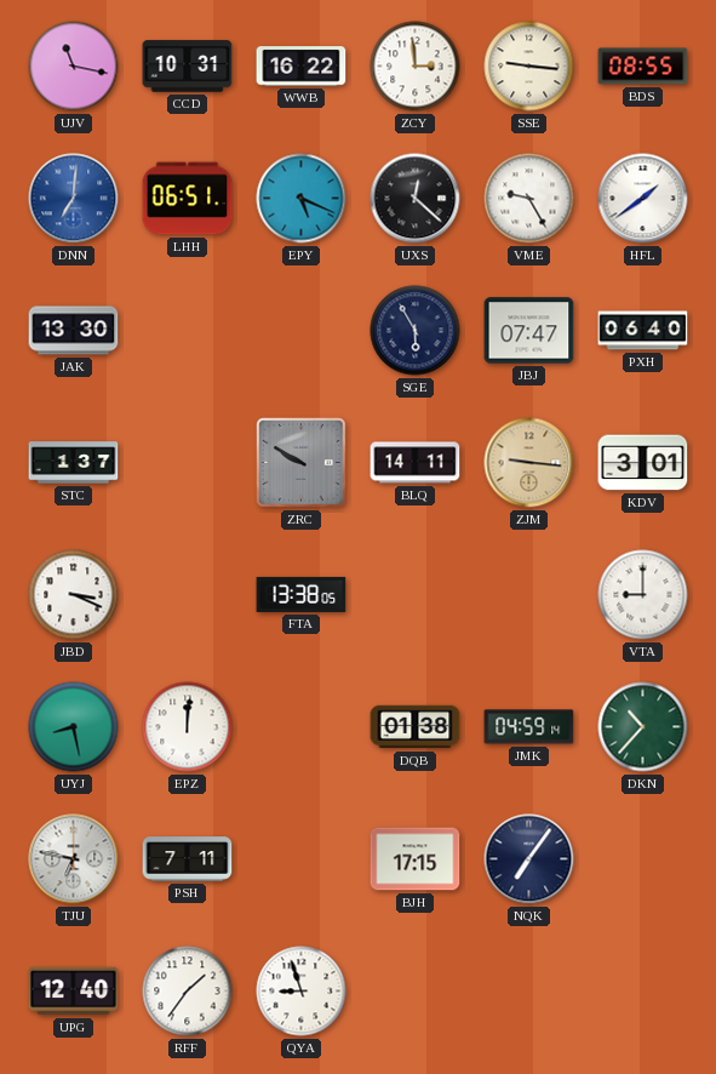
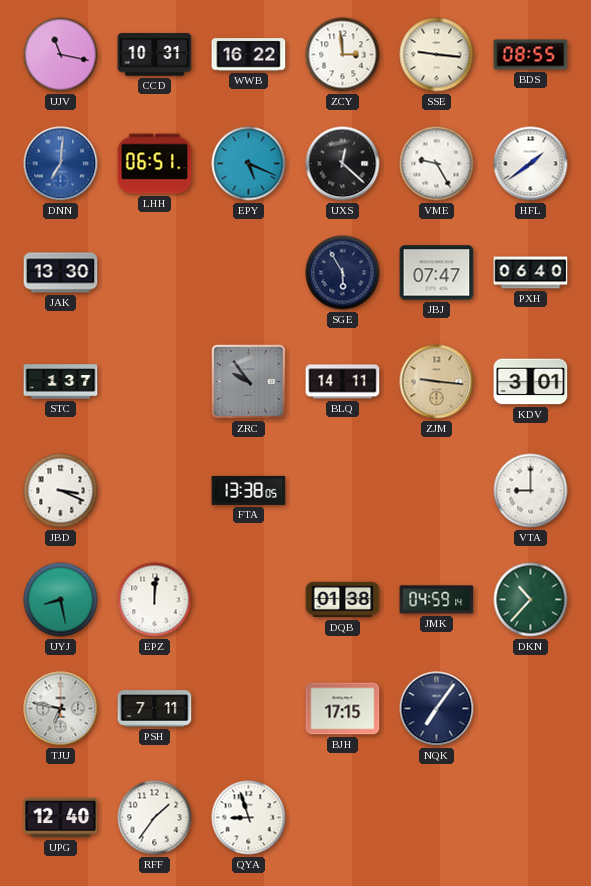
ZRC: 9:50 -> 9:54
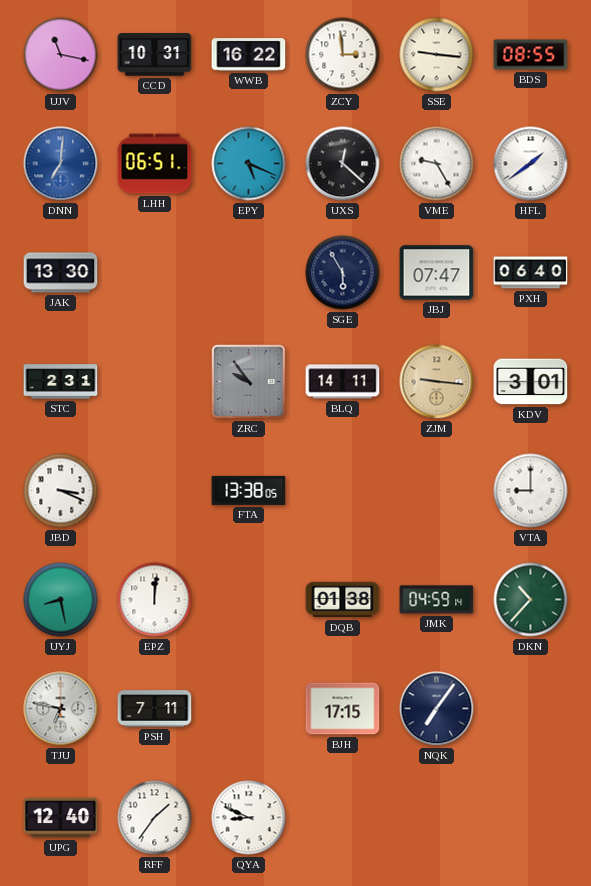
STC: 1:37 -> 2:31
QYA: 8:57 -> 8:49
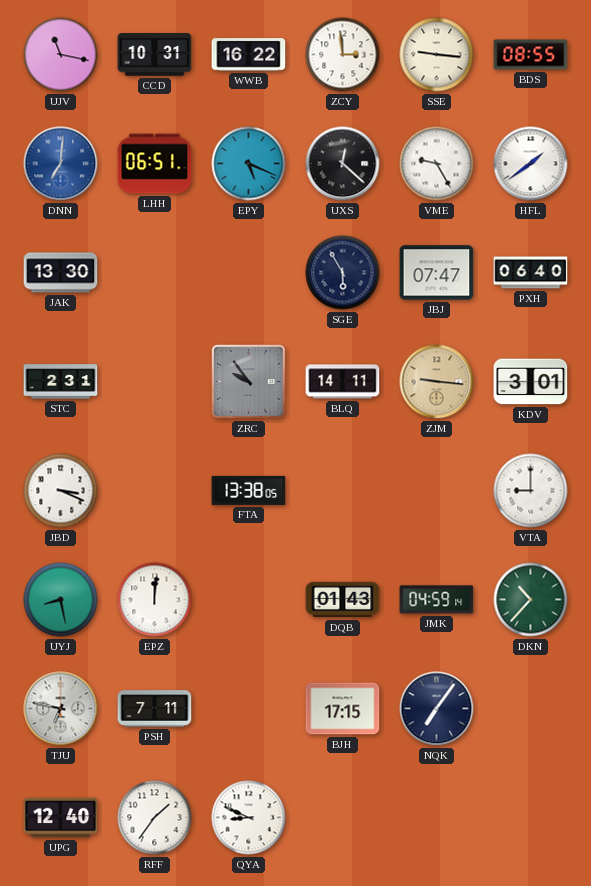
DQB: 01:38 -> 01:43
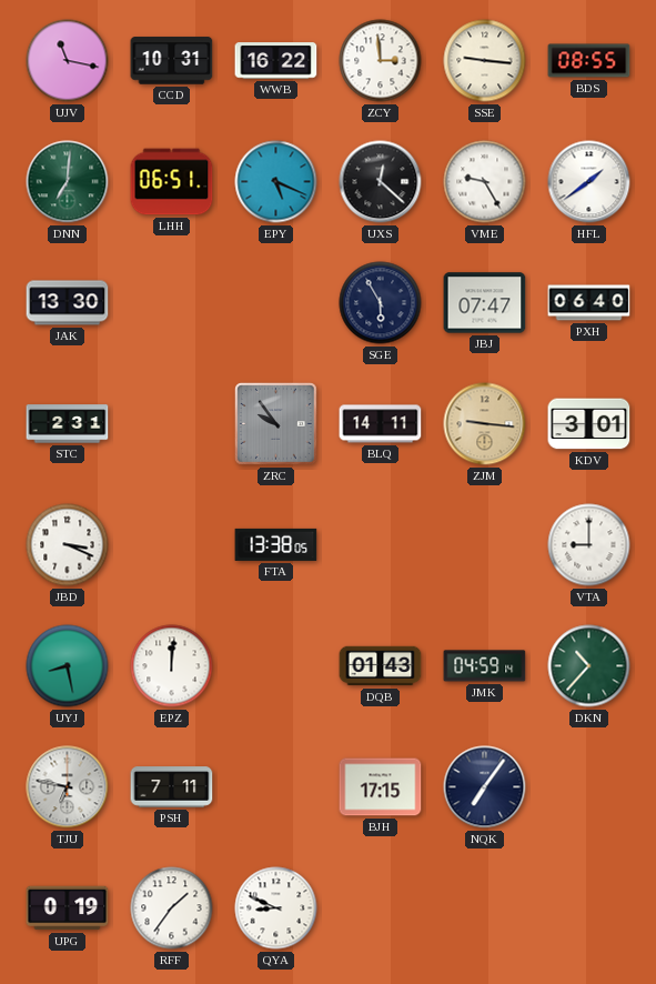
DNN dial: blue -> green
UPG: 12:40 -> 0:19
